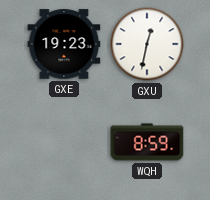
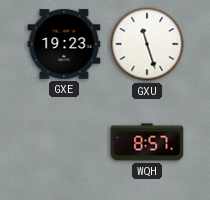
GXU: 12:32 -> 11:27
WQH: 8:59 -> 8:57
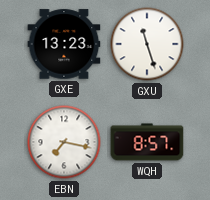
GXE: 19:23 -> 13:23
EBN: none -> 7:17
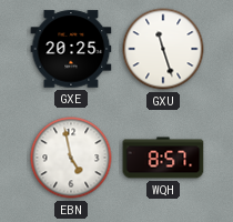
GXE: 13:23 -> 20:25
EBN: 7:17 -> 4:58
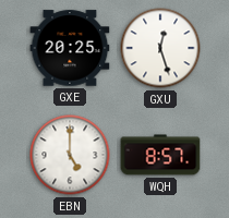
GXU: 11:27 -> 12:27
EBN: 4:58 -> 5:00
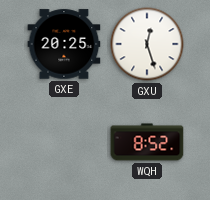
EBN: 5:00 -> none
WQH: 8:57 -> 8:52
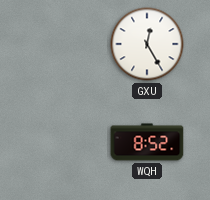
GXE: 20:25 -> none
GXU: 12:27 -> 12:25
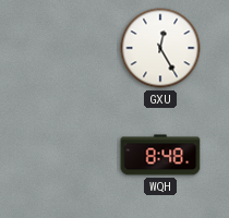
WQH: 8:52 -> 8:48
